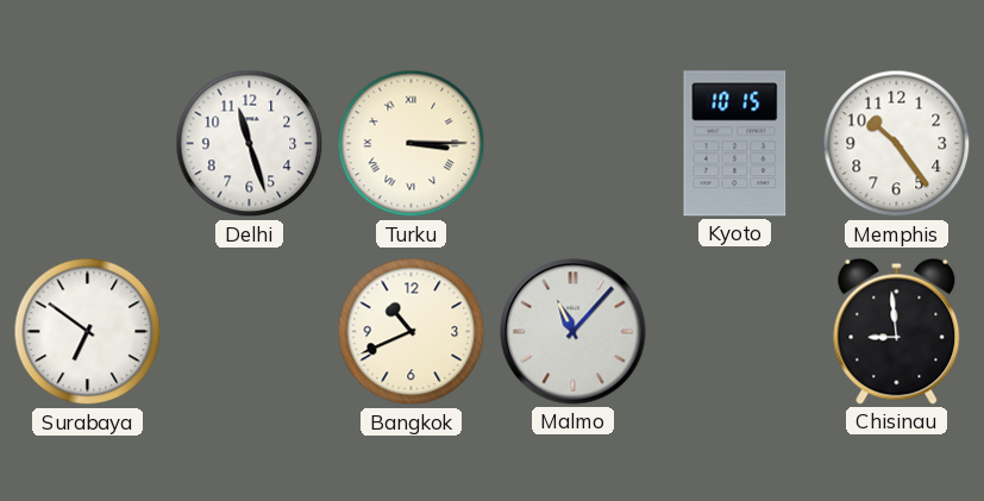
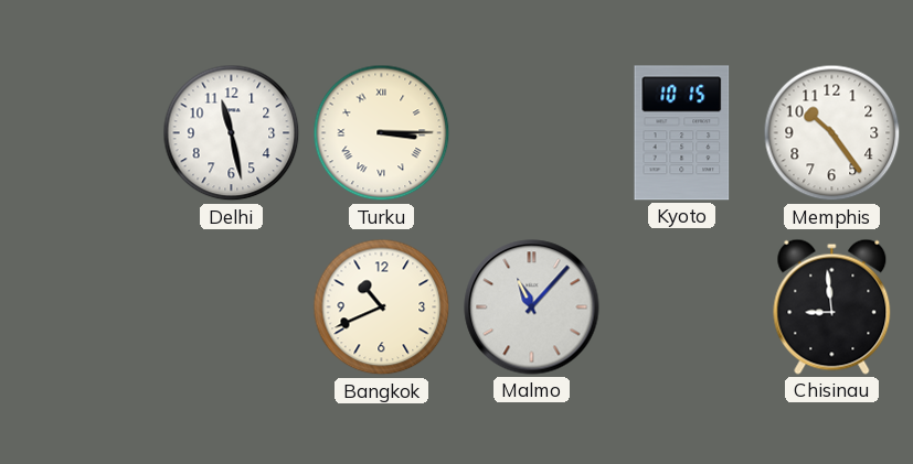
Delhi: 11:27 -> 11:28
Surabaya: 6:51 -> none
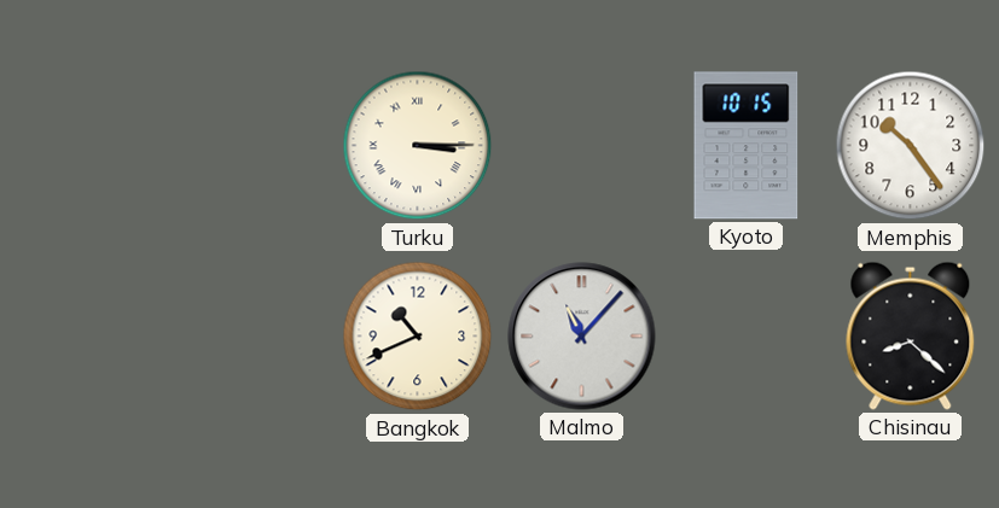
Delhi: 11:28 -> none
Chisinau: 8:59 -> 8:22
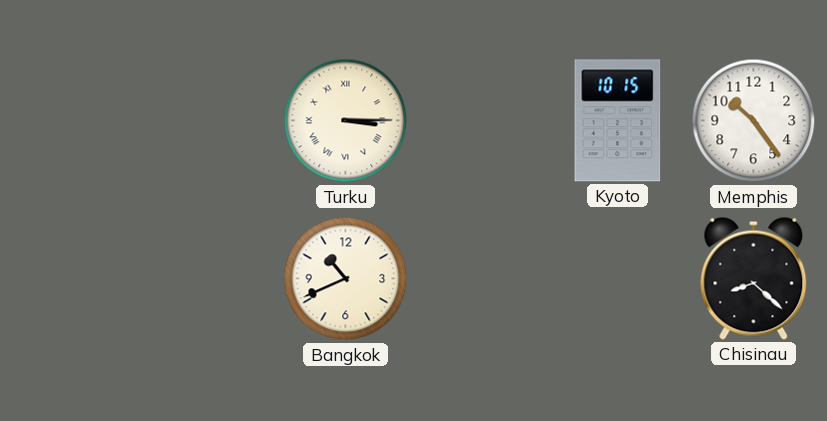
Malmo: 11:07 -> none
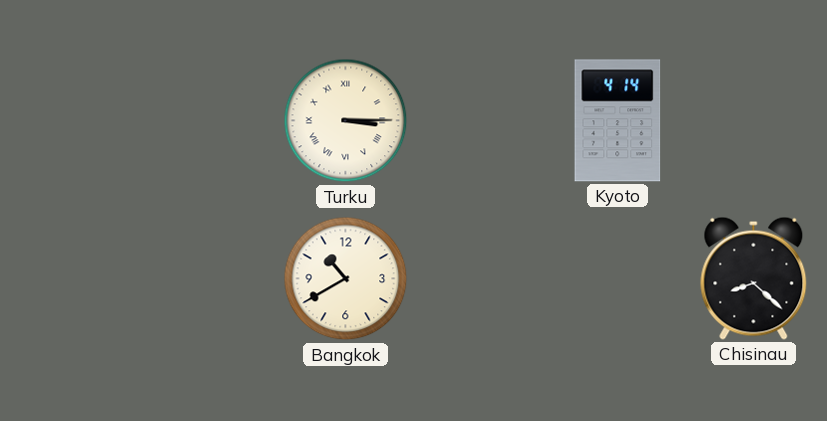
Kyoto: 10:15 -> 4:14
Memphis: 10:24 -> none
Bangkok: 10:41 -> 10:40
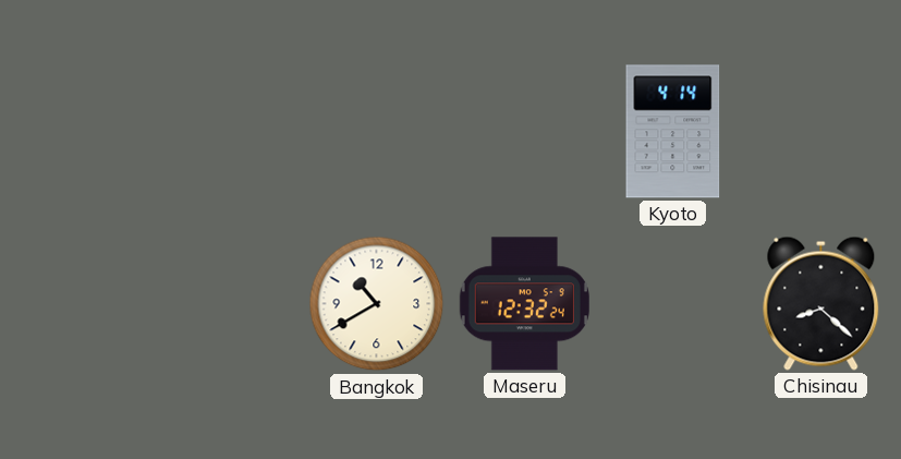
Turku: 3:15 -> none
Maseru: none -> 12:32
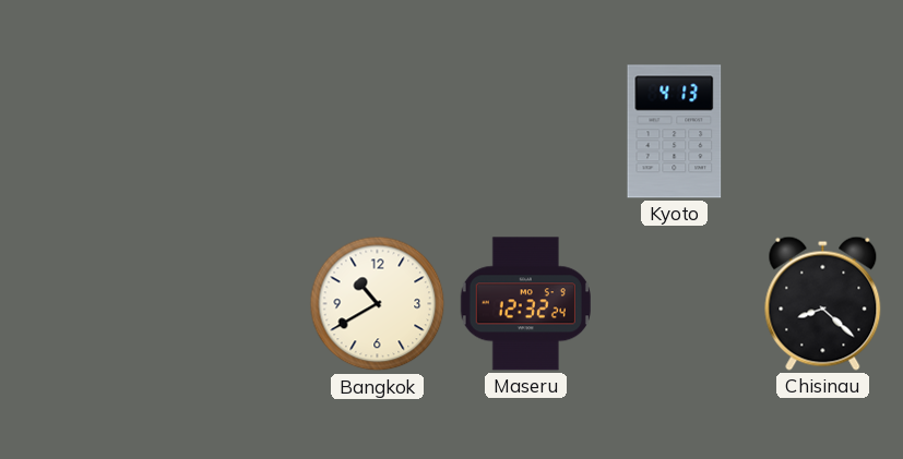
Kyoto: 4:14 -> 4:13
